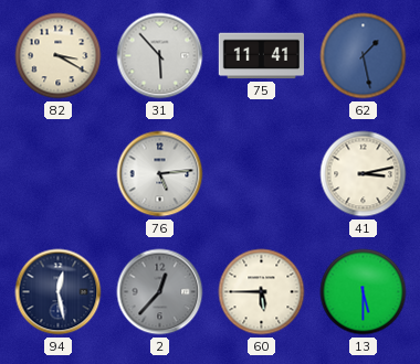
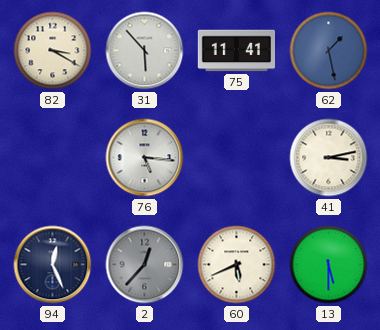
76: 5:14 -> 5:16
94: 12:28 -> 12:26
60: 5:45 -> 5:41
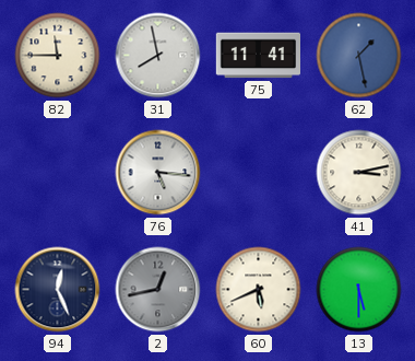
82: 3:20 -> 11:45
31: 5:53 -> 7:58
2: 12:37 -> 12:43
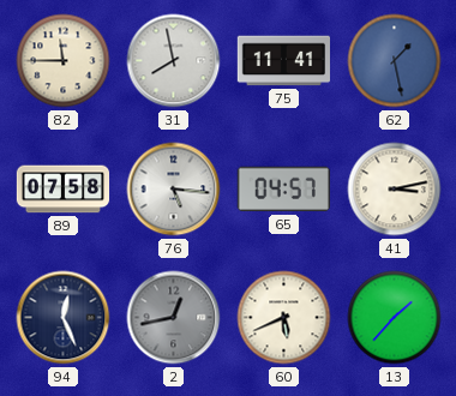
89: none -> 07:58
65: none -> 04:57
13: 5:30 -> 1:37
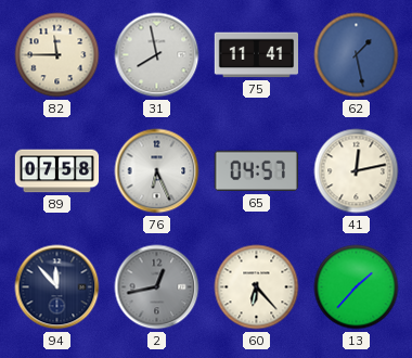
76: 5:16 -> 6:26
41: 3:13 -> 12:13
94: 12:26 -> 11:53
60: 5:41 -> 6:23
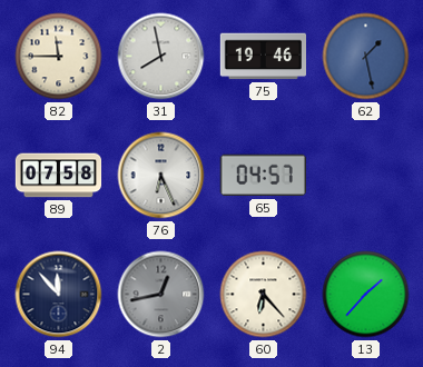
75: 11:41 -> 19:46
41: 12:13 -> none
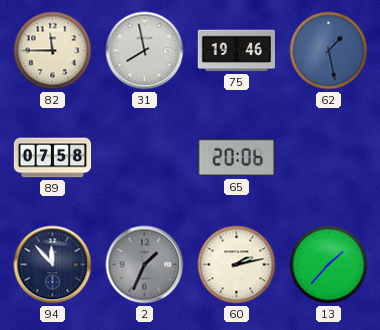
76: 6:26 -> none
65: 04:57 -> 20:06
2: 12:43 -> 1:34
60: 6:23 -> 2:13
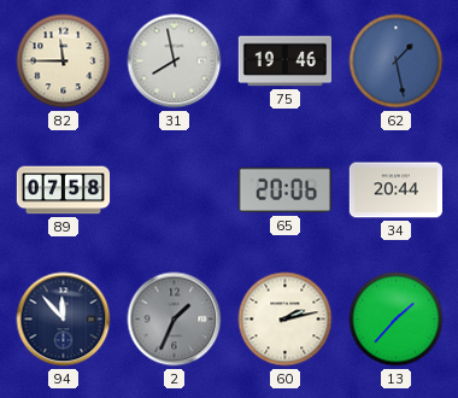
34: none -> 20:44
